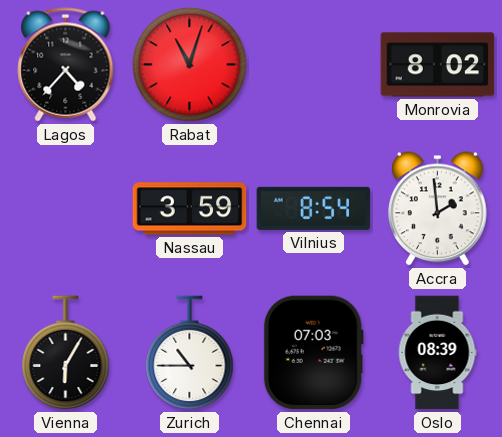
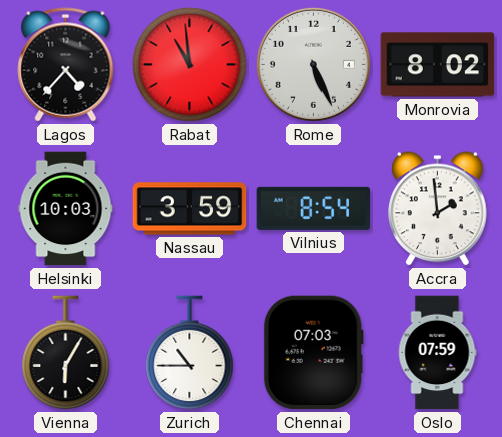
Rabat: 11:03 -> 10:59
Rome: none -> 5:26
Helsinki: none -> 10:03
Oslo: 08:39 -> 07:59
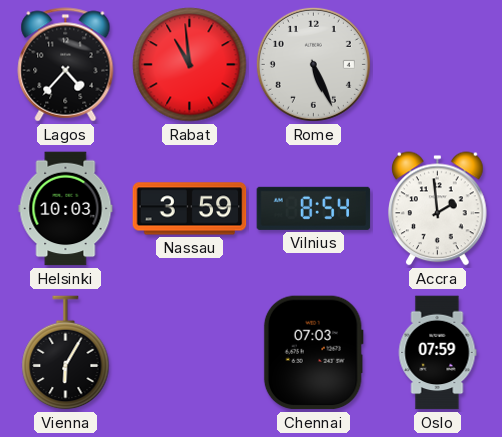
Monrovia: 8:02 -> none
Zurich: 10:45 -> none
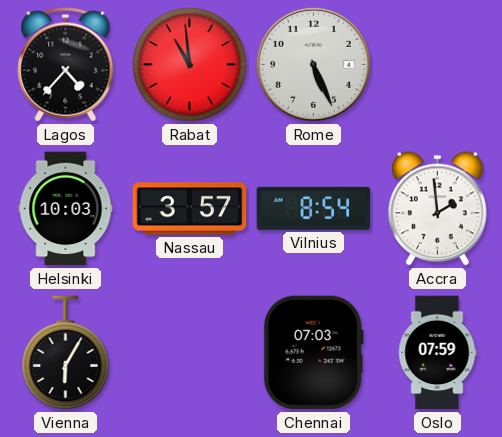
Nassau: 3:59 -> 3:57
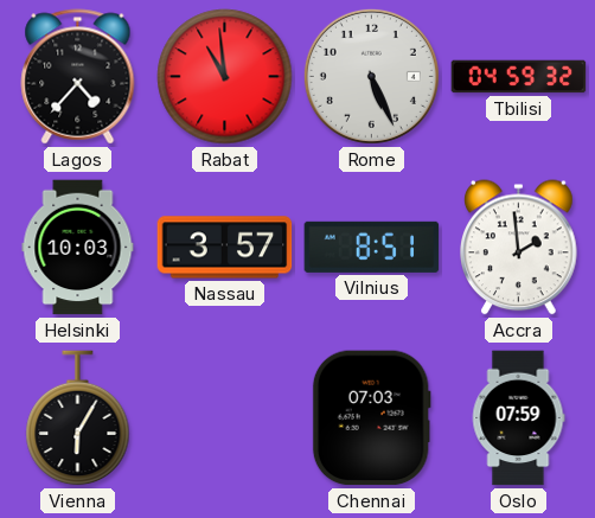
Tbilisi: none -> 04:59
Vilnius: 8:54 -> 8:51
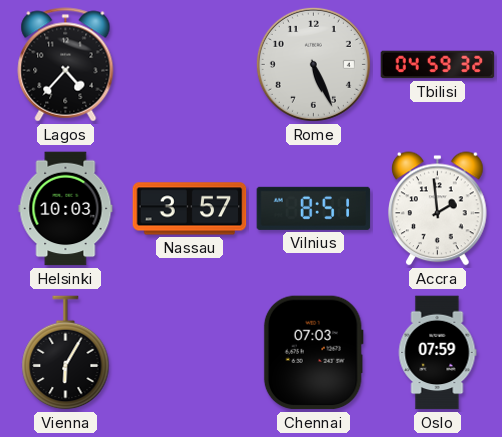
Rabat: 10:59 -> none
